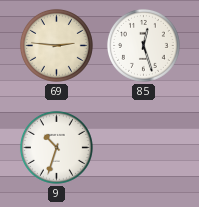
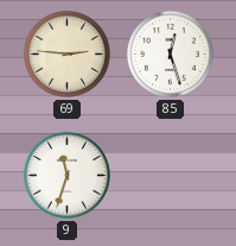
9: 10:33 -> 11:33
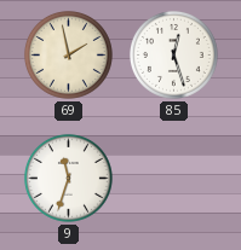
69: 2:46 -> 1:58
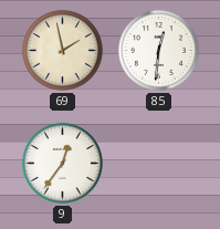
85: 12:27 -> 12:31
9: 11:33 -> 12:36
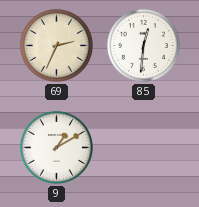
69: 1:58 -> 2:34
9: 12:36 -> 1:10
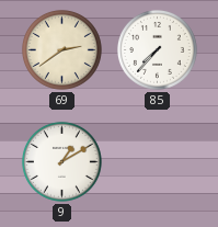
69: 2:34 -> 2:39
85: 12:31 -> 7:37
